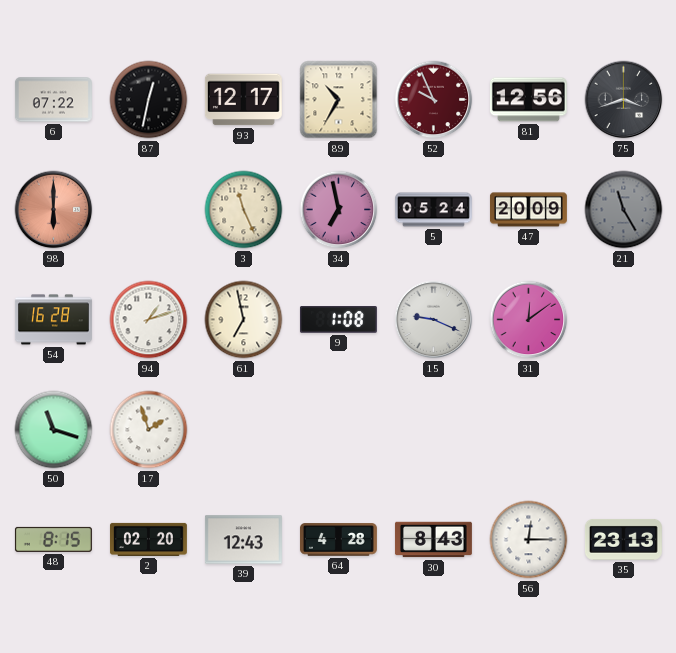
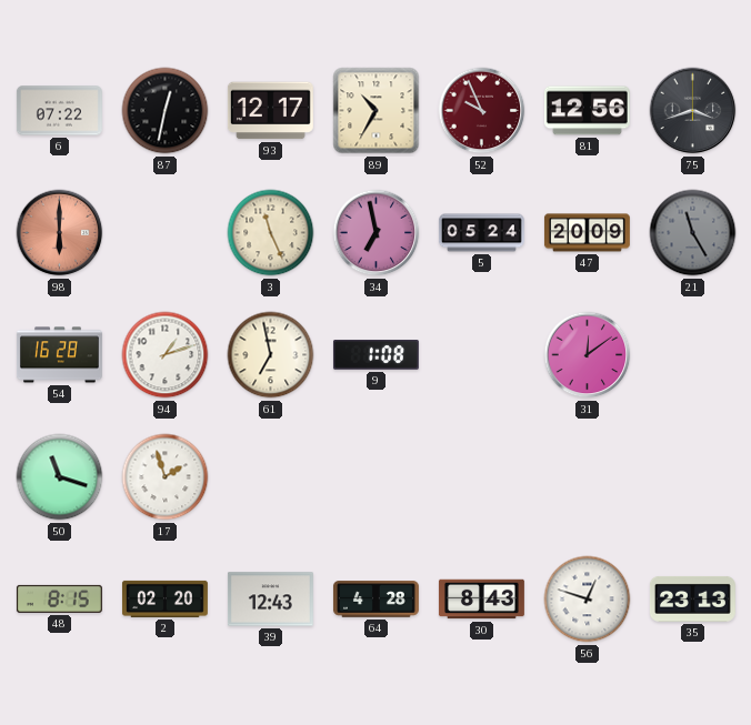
15: 9:19 -> none
56: 12:15 -> 12:48
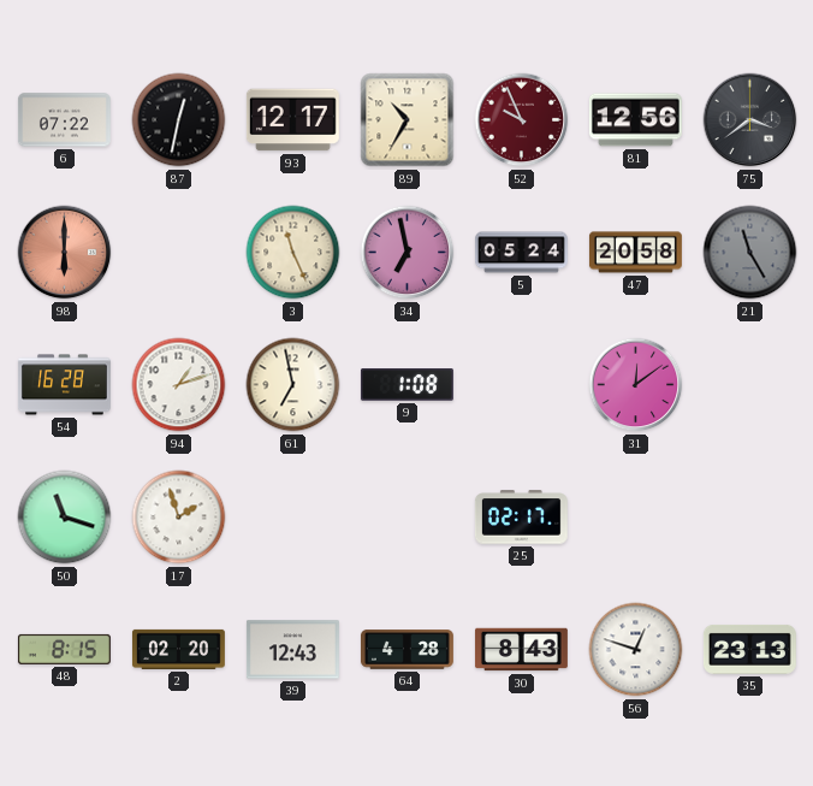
75: 3:42 -> 3:39
47: 20:09 -> 20:58
25: none -> 02:17
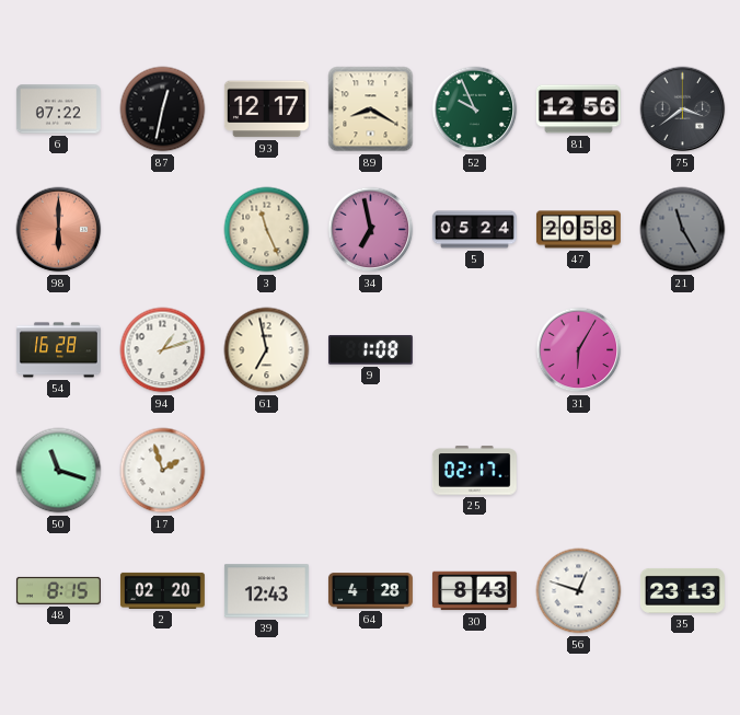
89: 10:35 -> 8:20
52 dial: burgundy -> green
31: 12:09 -> 6:05
